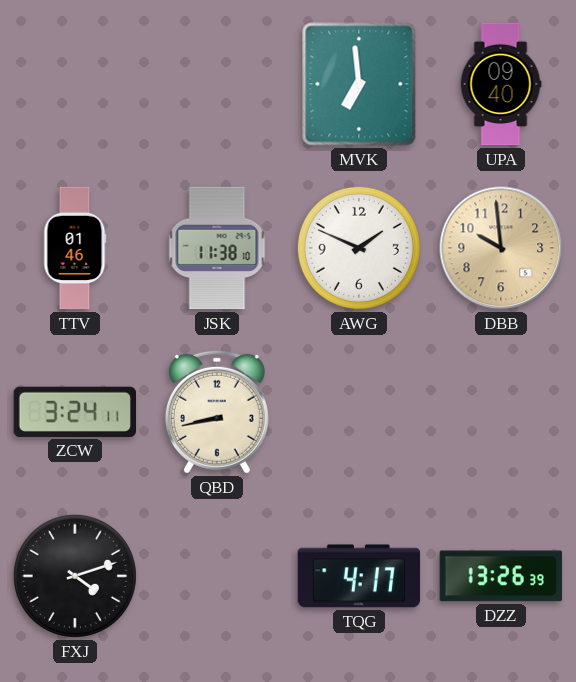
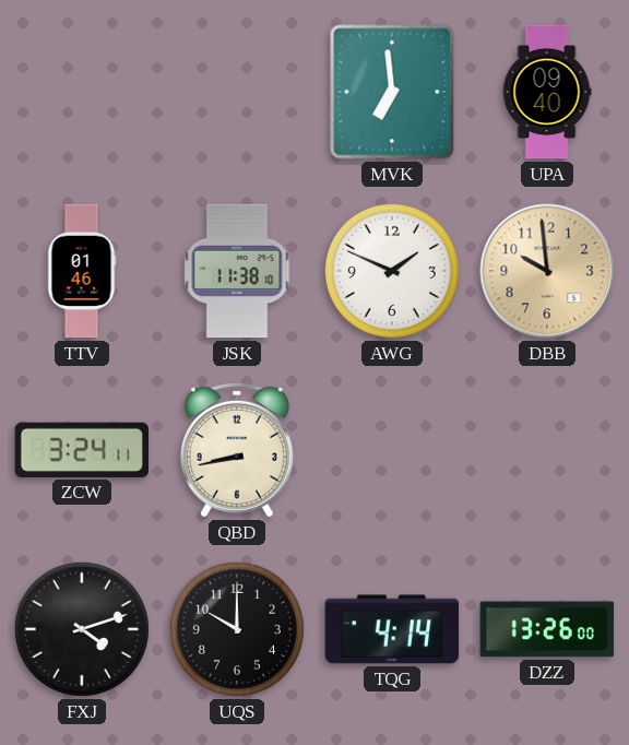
UQS: none -> 10:00
TQG: 4:17 -> 4:14
DZZ: 13:26:39 -> 13:26:00
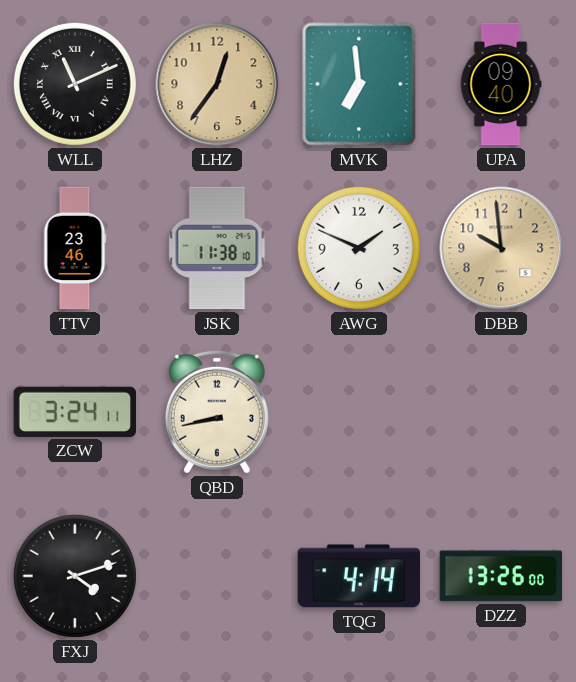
WLL: none -> 11:11
LHZ: none -> 12:36
TTV: 01:46 -> 23:46
UQS: 10:00 -> none
